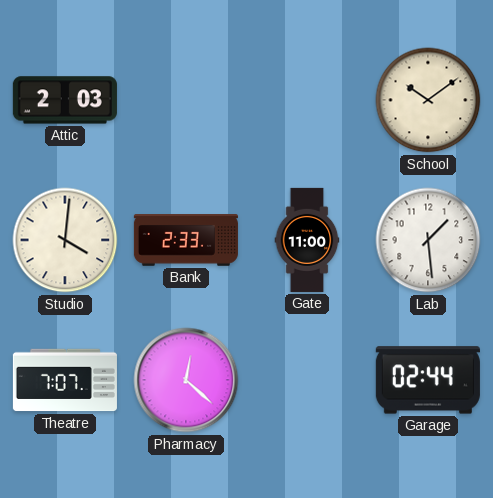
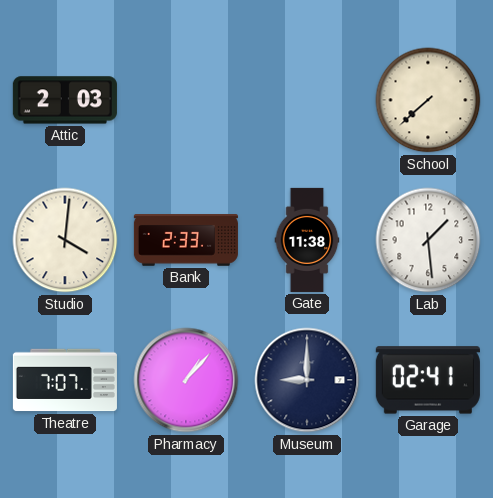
School: 10:09 -> 7:38
Gate: 11:00 -> 11:38
Pharmacy: 12:22 -> 1:07
Museum: none -> 9:00
Garage: 02:44 -> 02:41
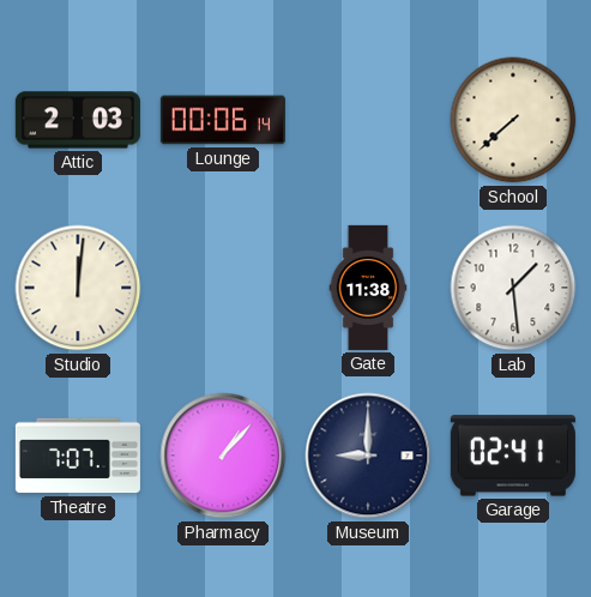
Lounge: none -> 00:06
Studio: 4:01 -> 12:01
Bank: 2:33 -> none
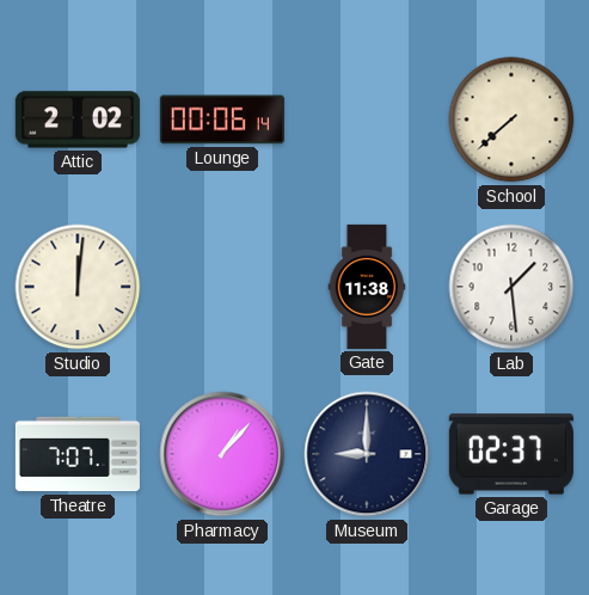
Attic: 2:03 -> 2:02
Garage: 02:41 -> 02:37
